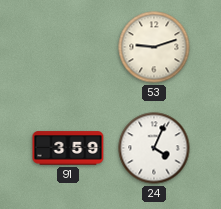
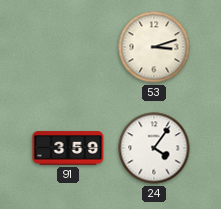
53: 9:12 -> 3:12
24: 4:04 -> 4:06
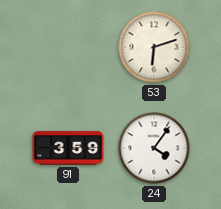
53: 3:12 -> 6:12
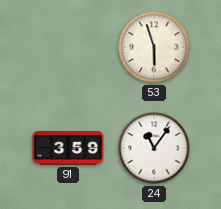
53: 6:12 -> 5:57
24: 4:06 -> 11:06
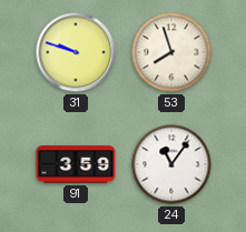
31: none -> 9:48
53: 5:57 -> 7:57
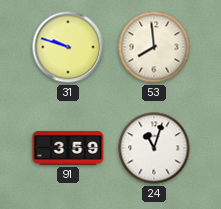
53: 7:57 -> 7:59
24: 11:06 -> 11:03
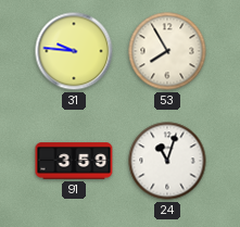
31: 9:48 -> 9:46
53: 7:59 -> 7:55
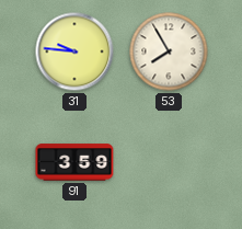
24: 11:03 -> none
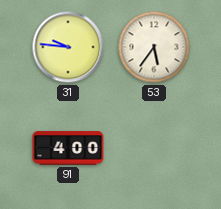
53: 7:55 -> 5:36
91: 3:59 -> 4:00
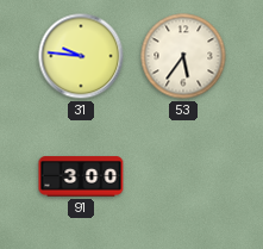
91: 4:00 -> 3:00
